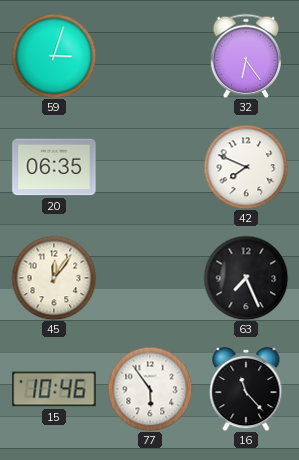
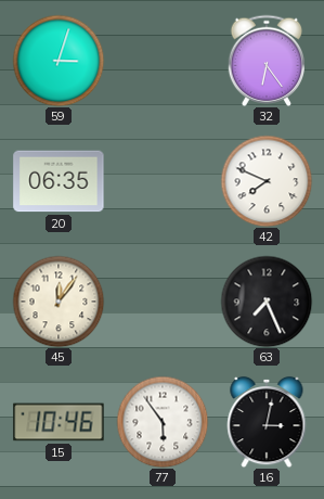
16: 11:23 -> 3:02
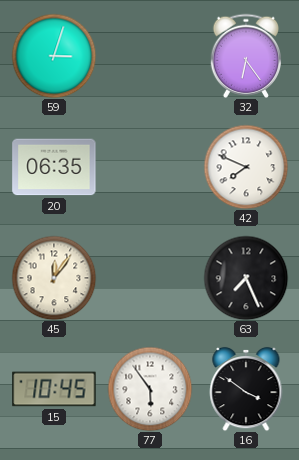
15: 10:46 -> 10:45
16: 3:02 -> 3:51
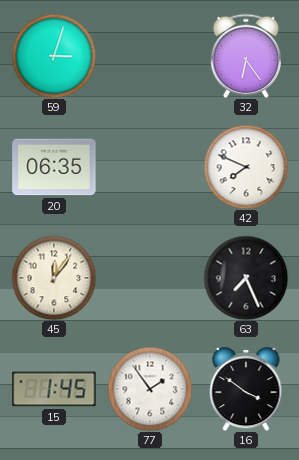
15: 10:45 -> 1:45
77: 5:54 -> 1:54
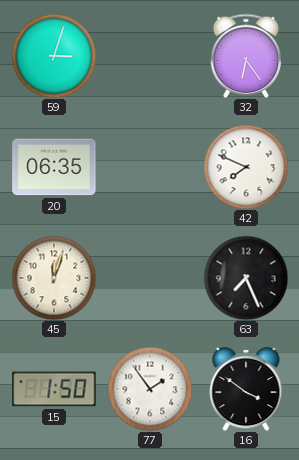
45: 12:06 -> 12:03
15: 1:45 -> 1:50
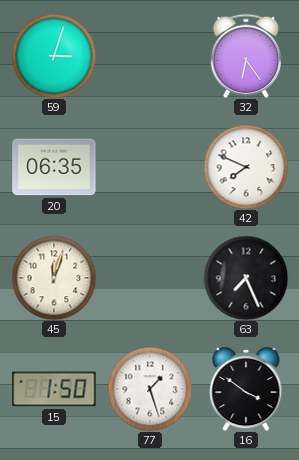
77: 1:54 -> 1:27
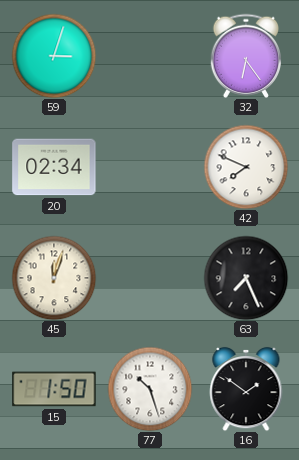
20: 06:35 -> 02:34
77: 1:27 -> 10:27
16: 3:51 -> 1:51
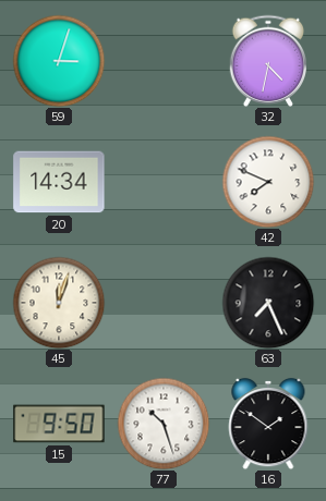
32: 6:24 -> 4:32
20: 02:34 -> 14:34
15: 1:50 -> 9:50
